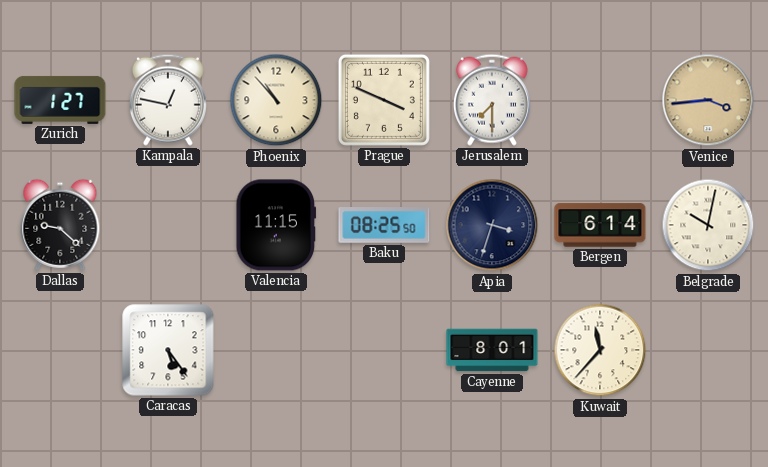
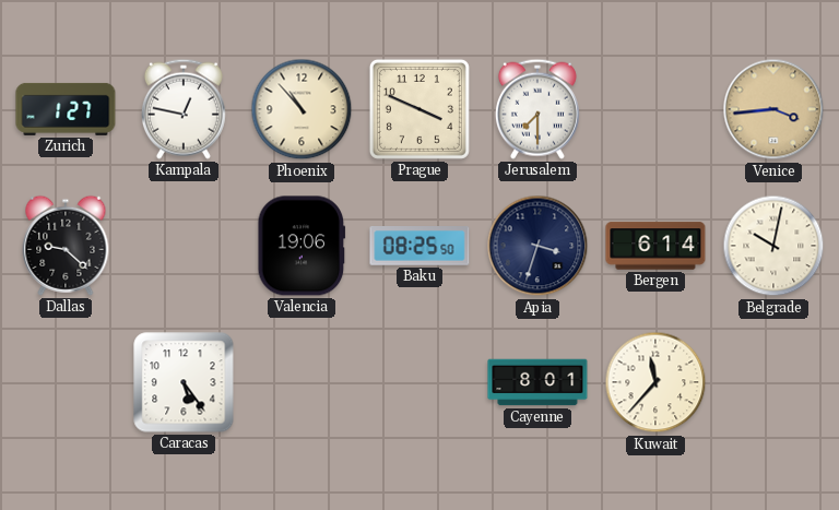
Valencia: 11:15 -> 19:06
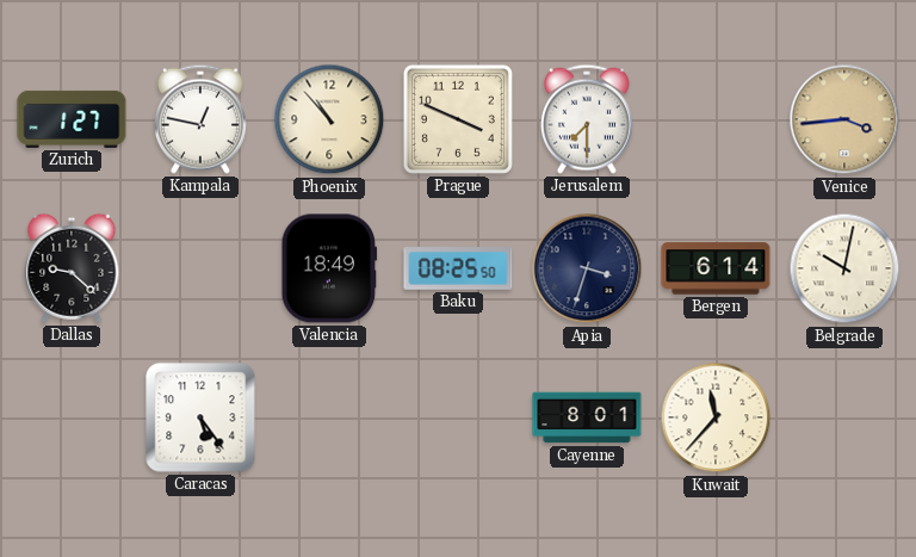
Valencia: 19:06 -> 18:49
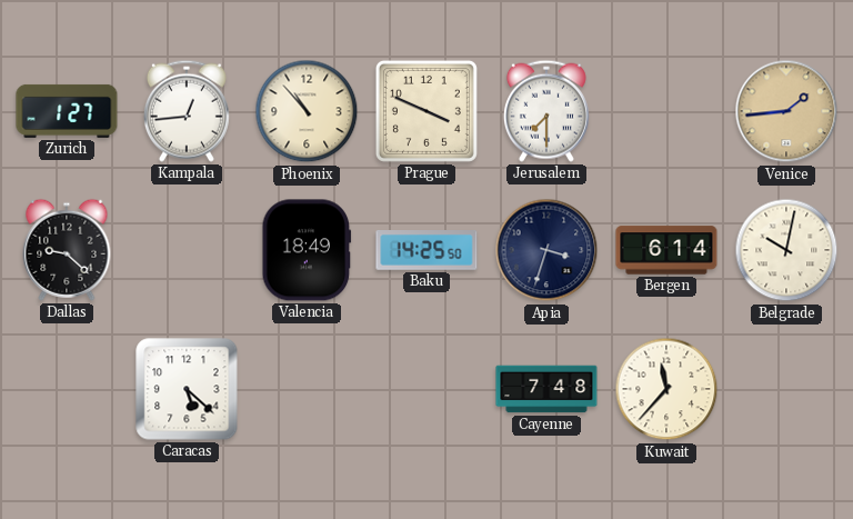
Kampala: 12:47 -> 12:44
Venice: 3:44 -> 1:44
Baku: 08:25 -> 14:25
Caracas: 5:24 -> 5:22
Cayenne: 8:01 -> 7:48
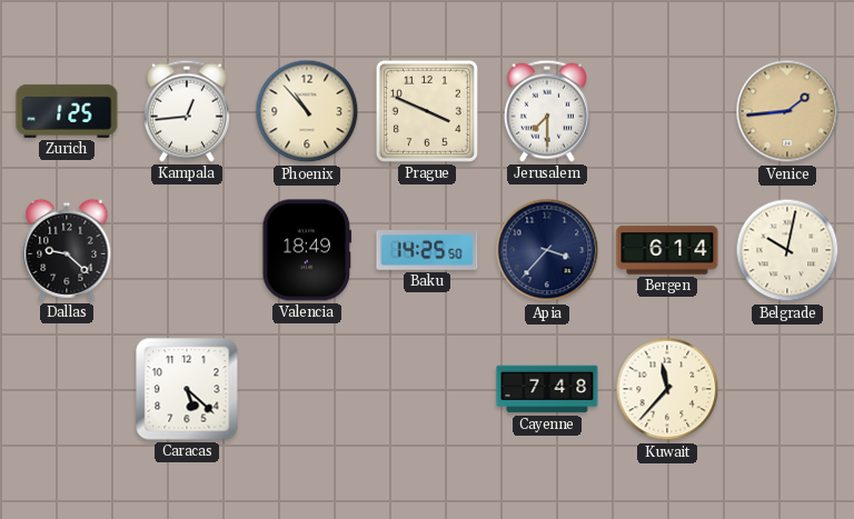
Zurich: 1:27 -> 1:25
Apia: 3:33 -> 3:37
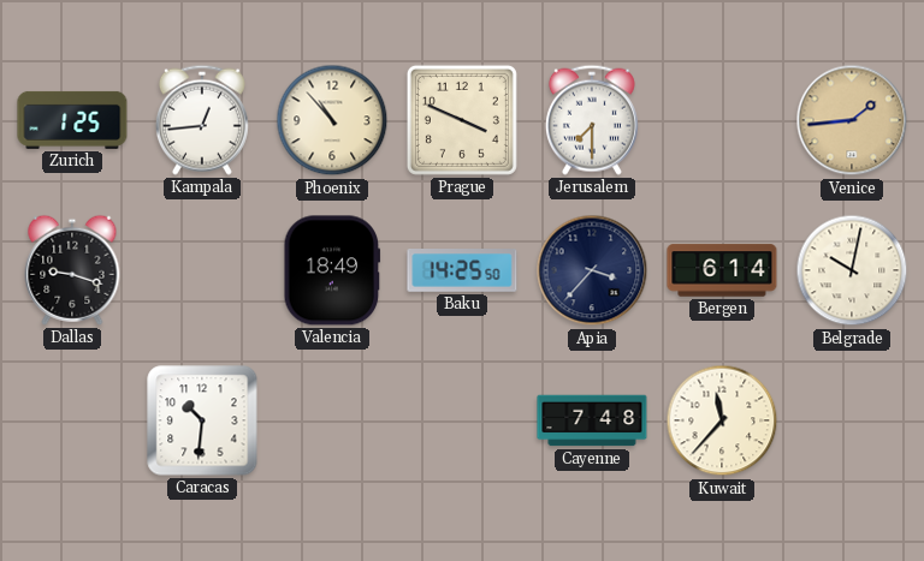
Dallas: 9:22 -> 9:18
Caracas: 5:22 -> 10:31
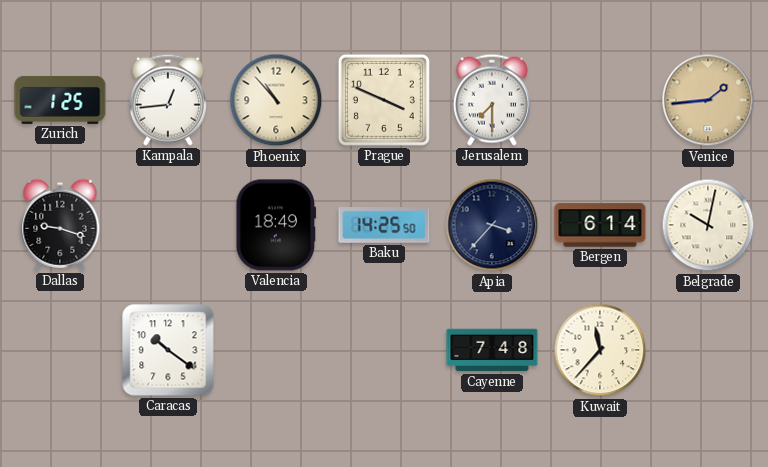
Caracas: 10:31 -> 10:21
